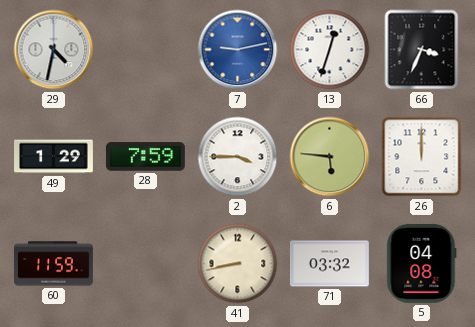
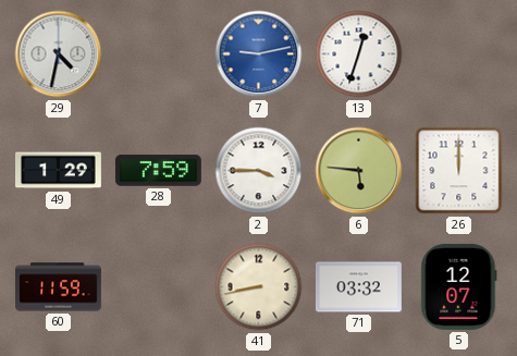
66: 3:34 -> none
5: 04:08 -> 12:07
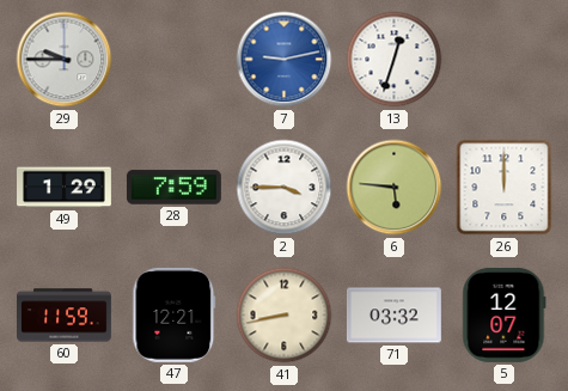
29: 4:32 -> 9:45
47: none -> 12:21
